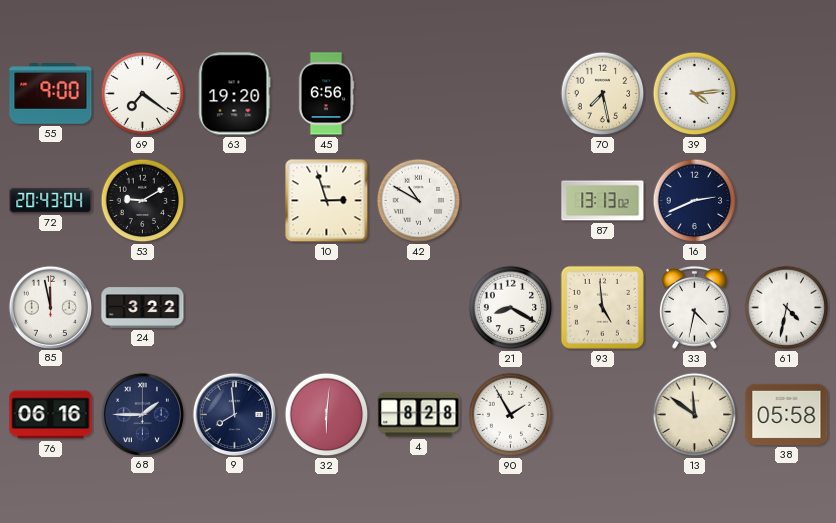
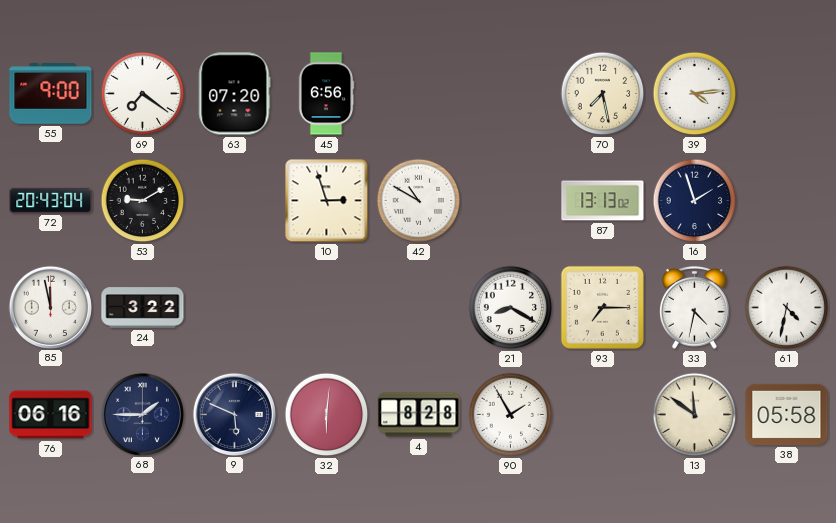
63: 19:20 -> 07:20
16: 2:41 -> 1:57
93: 4:59 -> 7:15
9: 7:59 -> 5:49
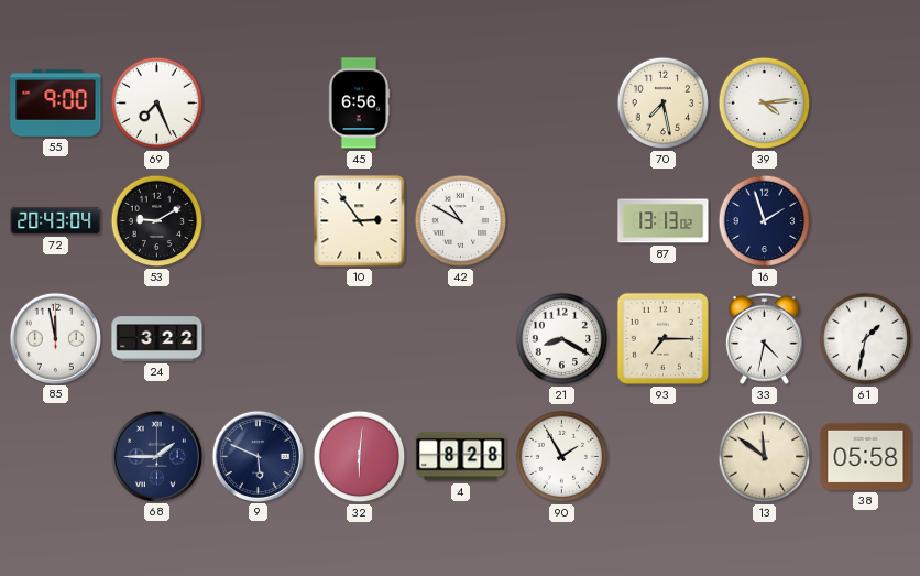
69: 7:21 -> 7:26
63: 07:20 -> none
10: 2:57 -> 2:54
61: 4:32 -> 1:32
76: 06:16 -> none
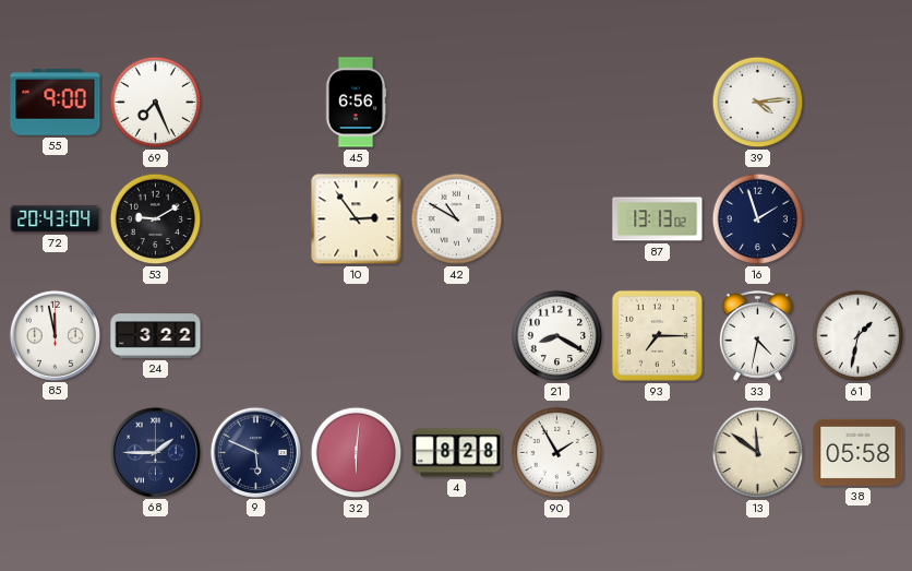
70: 7:28 -> none
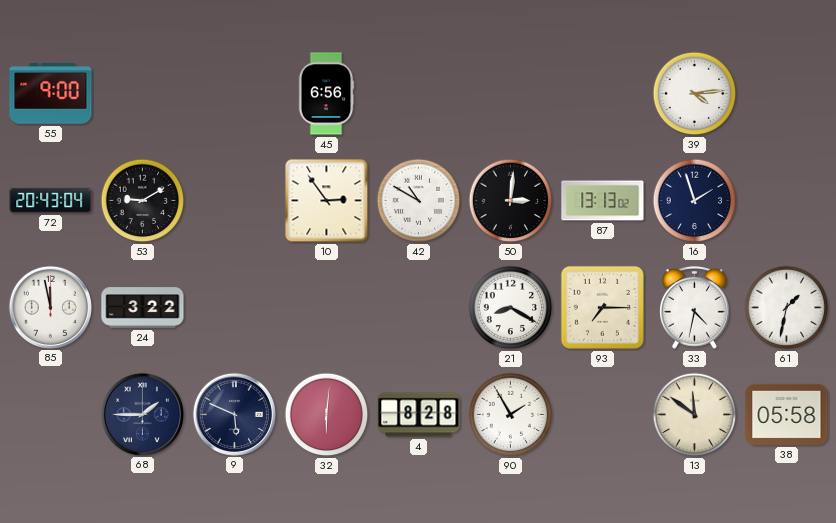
69: 7:26 -> none
50: none -> 3:01
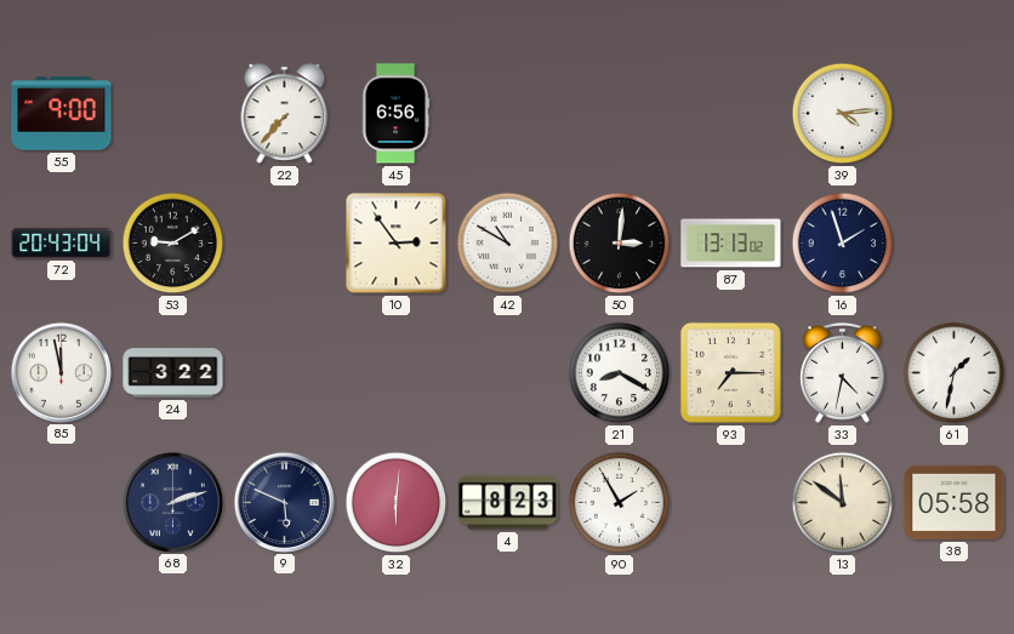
22: none -> 7:37
68: 1:45 -> 2:12
4: 8:28 -> 8:23
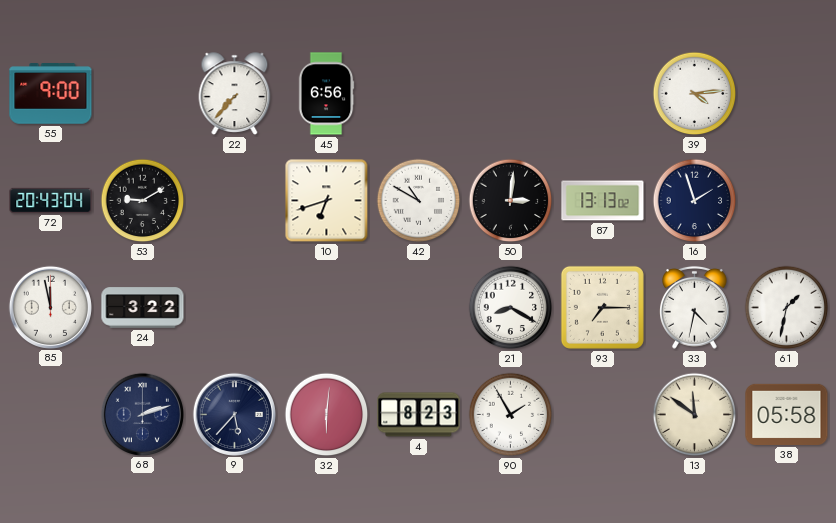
10: 2:54 -> 6:42
9: 5:49 -> 5:37
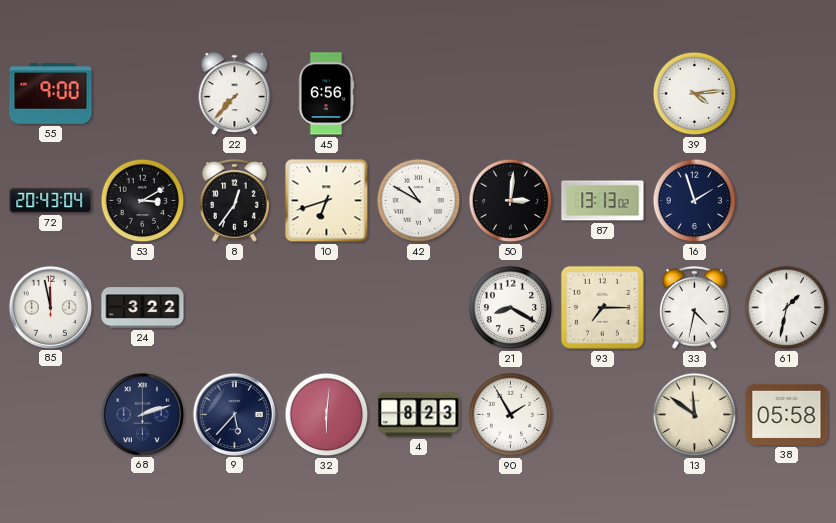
53: 9:10 -> 3:10
8: none -> 12:36
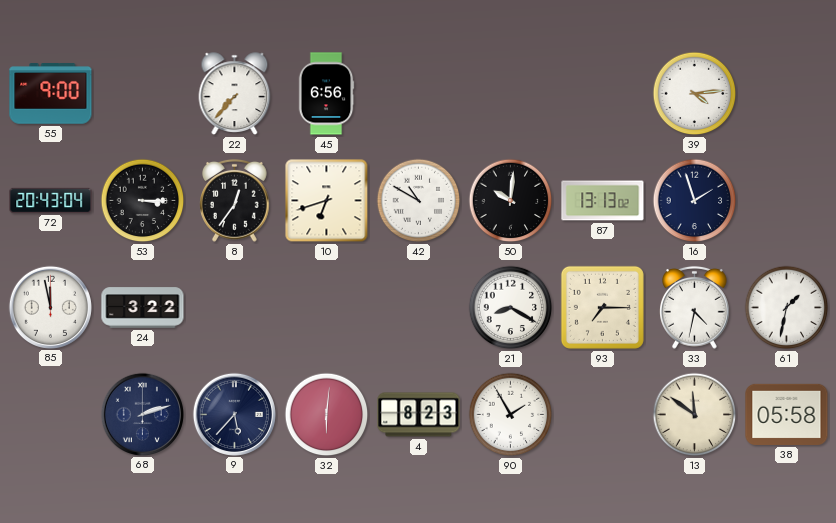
53: 3:10 -> 3:15
50: 3:01 -> 10:01
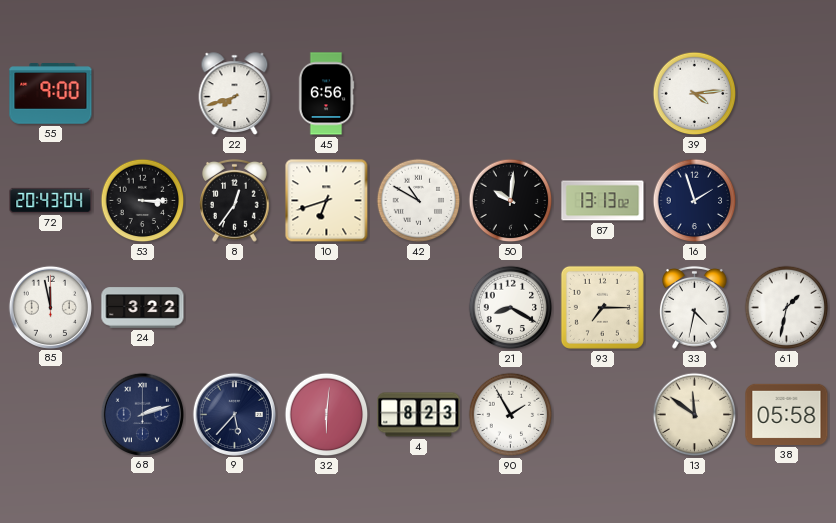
22: 7:37 -> 7:42
